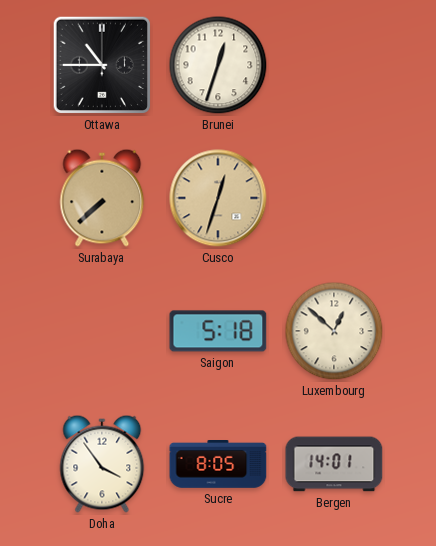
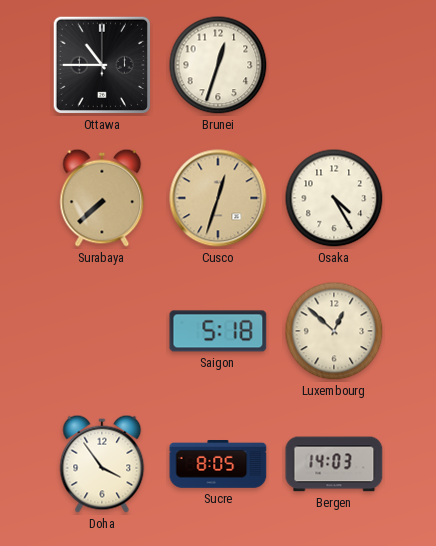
Osaka: none -> 4:25
Bergen: 14:01 -> 14:03
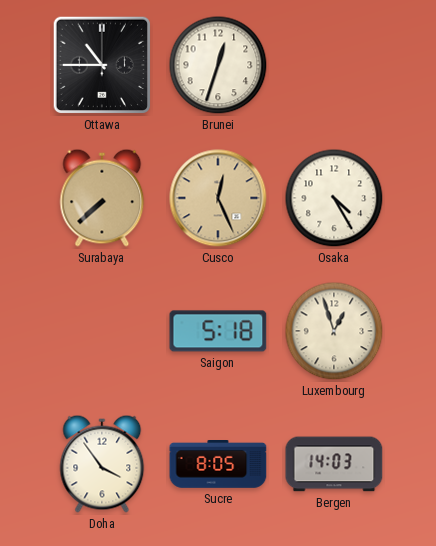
Cusco: 12:33 -> 12:26
Luxembourg: 12:52 -> 12:57
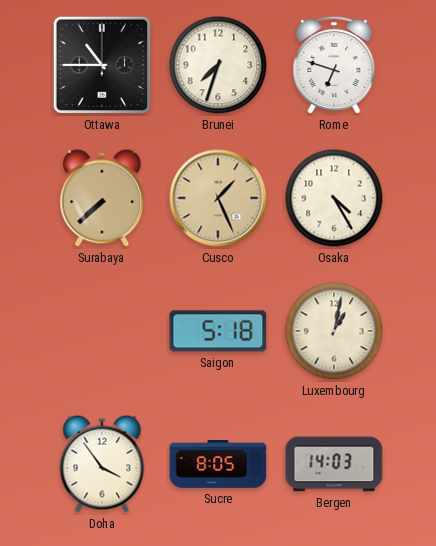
Brunei: 12:33 -> 7:33
Rome: none -> 6:48
Cusco: 12:26 -> 1:26
Luxembourg: 12:57 -> 1:02
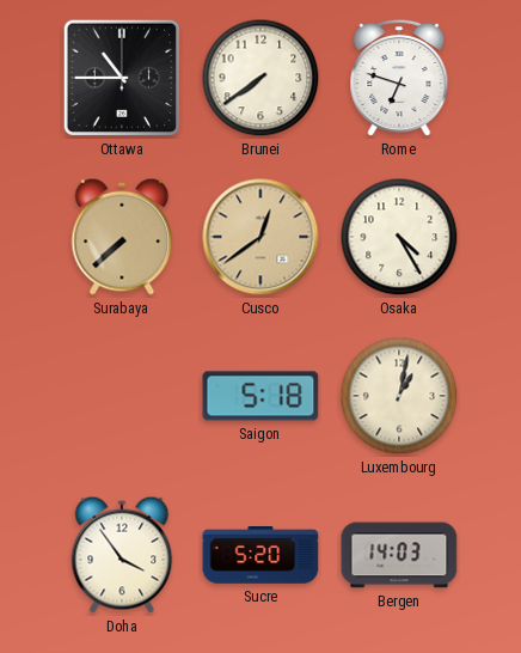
Brunei: 7:33 -> 7:39
Cusco: 1:26 -> 12:39
Sucre: 8:05 -> 5:20
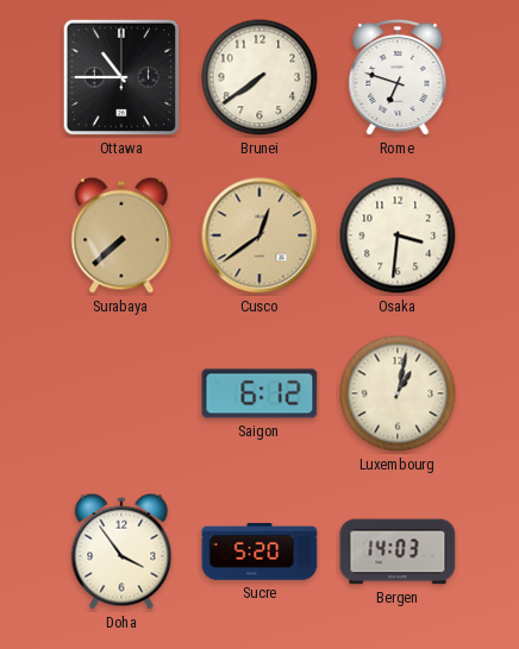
Osaka: 4:25 -> 3:31
Saigon: 5:18 -> 6:12
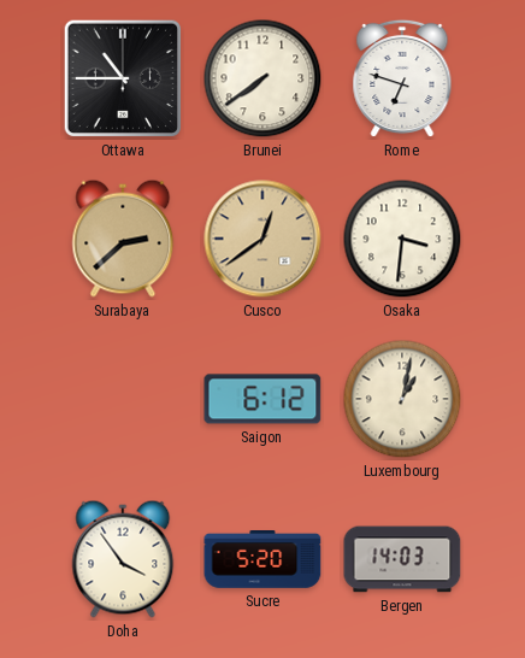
Surabaya: 7:38 -> 2:38
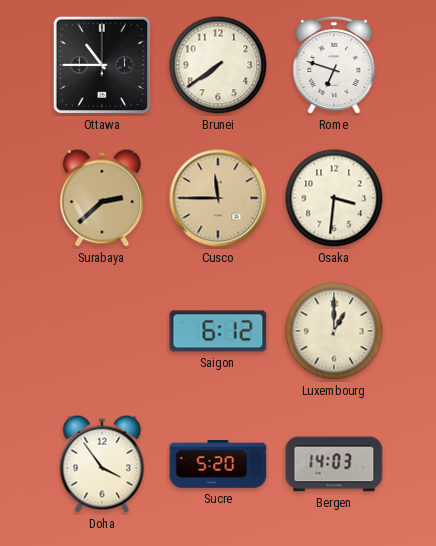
Cusco: 12:39 -> 11:45
Luxembourg: 1:02 -> 1:00
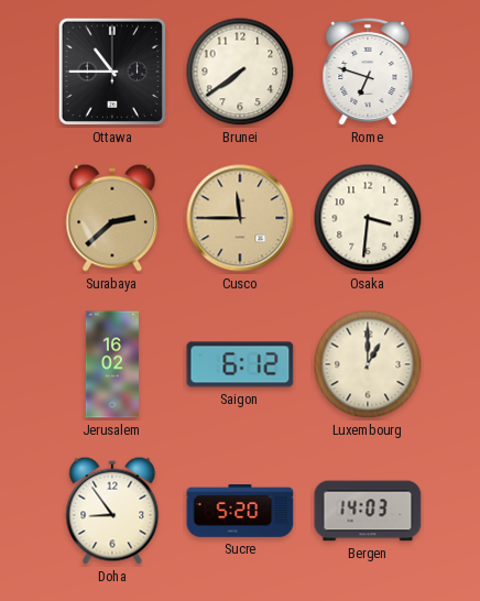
Jerusalem: none -> 16:02
Doha: 3:54 -> 8:54
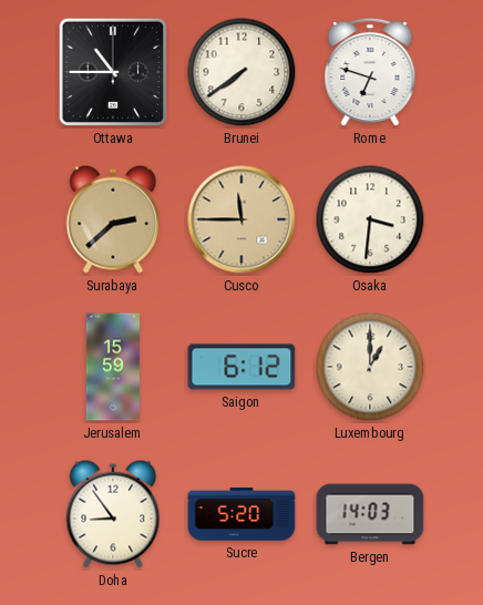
Jerusalem: 16:02 -> 15:59
